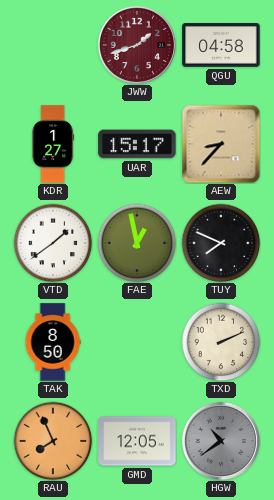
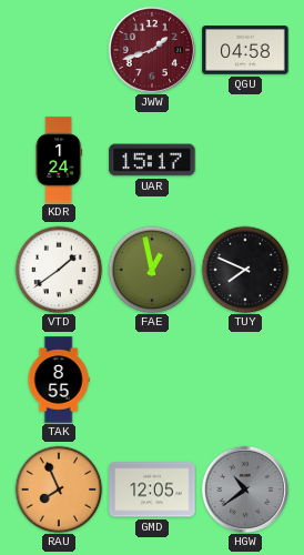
KDR: 1:27 -> 1:24
AEW: 8:37 -> none
TAK: 8:50 -> 8:55
TXD: 2:11 -> none
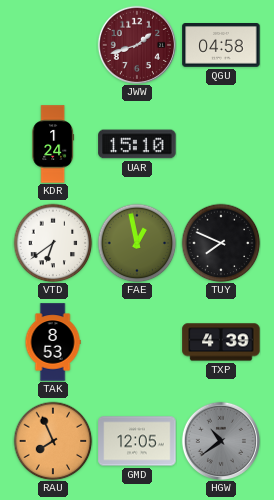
UAR: 15:17 -> 15:10
VTD: 1:39 -> 6:39
TAK: 8:55 -> 8:53
TXP: none -> 4:39
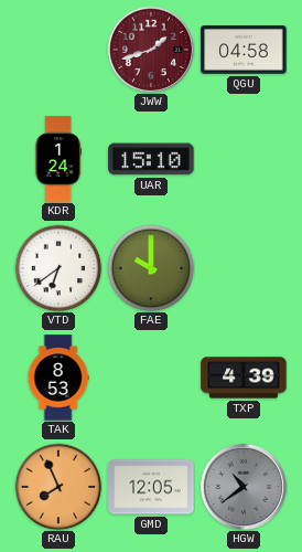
FAE: 12:58 -> 10:00
TUY: 7:49 -> none
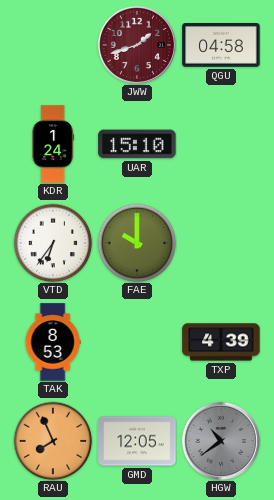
VTD: 6:39 -> 6:36
